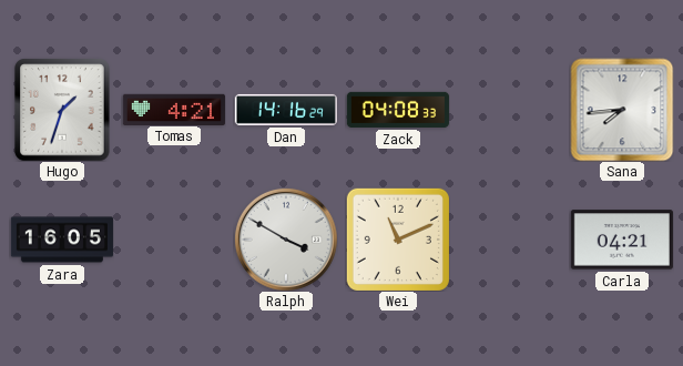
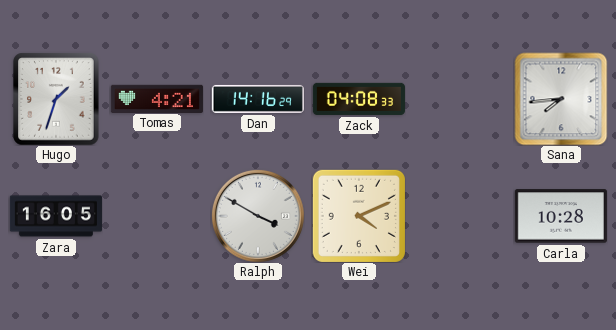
Wei: 11:11 -> 4:11
Carla: 04:21 -> 10:28
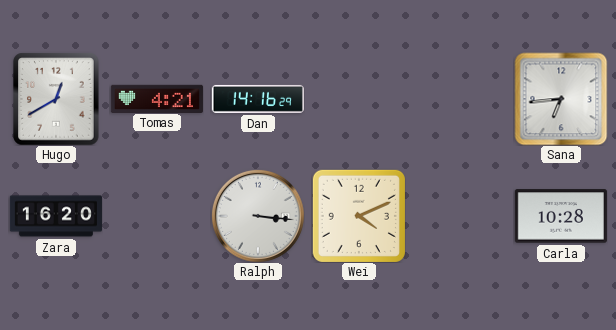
Hugo: 1:33 -> 12:40
Zack: 04:08 -> none
Sana: 7:44 -> 6:44
Zara: 16:05 -> 16:20
Ralph: 3:50 -> 3:16
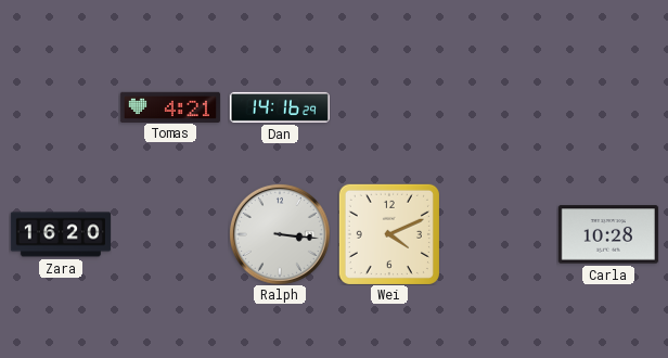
Hugo: 12:40 -> none
Sana: 6:44 -> none
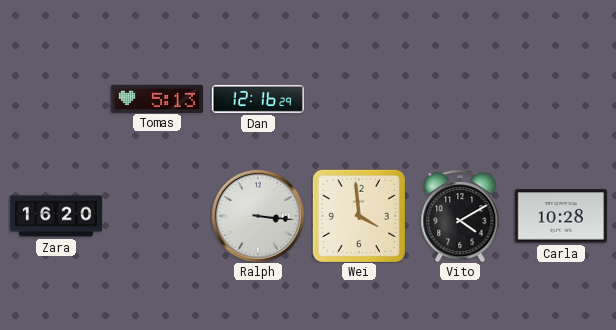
Tomas: 4:21 -> 5:13
Dan: 14:16 -> 12:16
Wei: 4:11 -> 3:59
Vito: none -> 4:10
